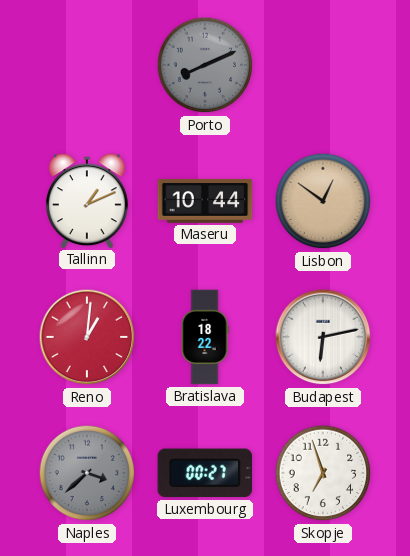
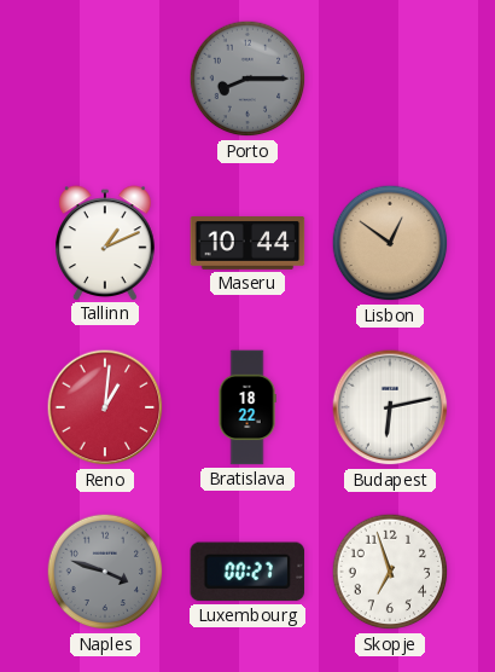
Porto: 8:11 -> 8:15
Naples: 3:38 -> 3:48
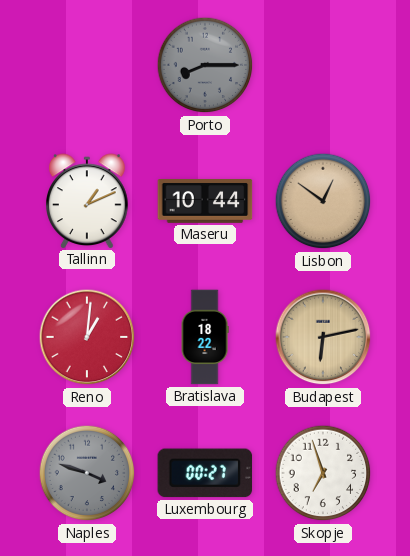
Budapest dial: white -> champagne
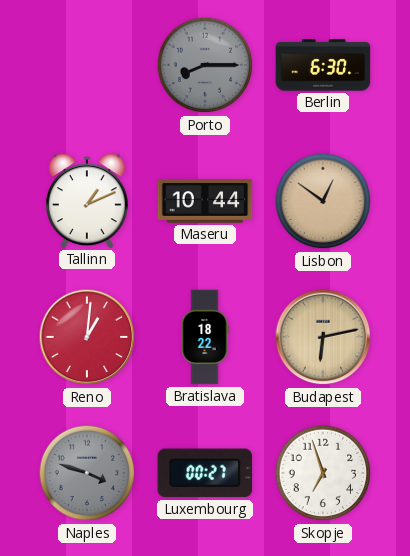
Berlin: none -> 6:30
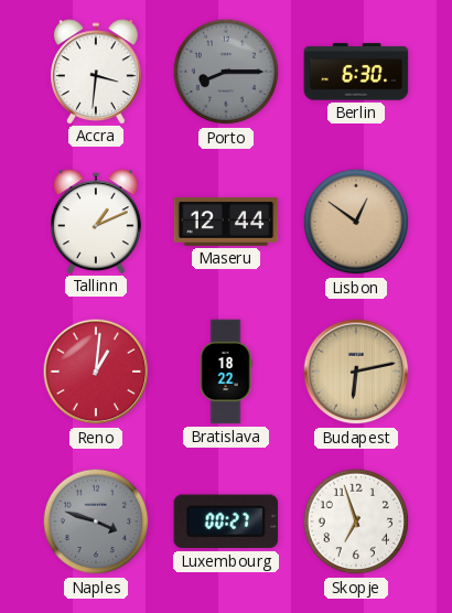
Accra: none -> 3:31
Maseru: 10:44 -> 12:44
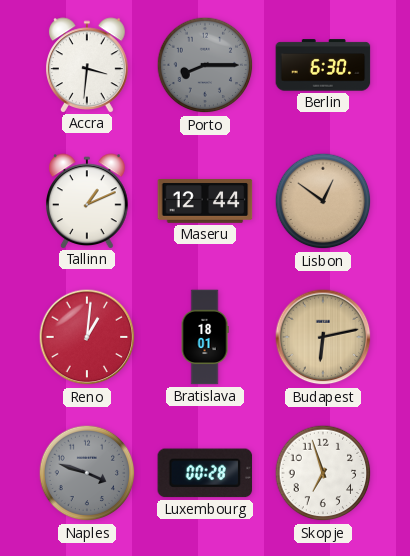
Bratislava: 18:22 -> 18:01
Luxembourg: 00:27 -> 00:28
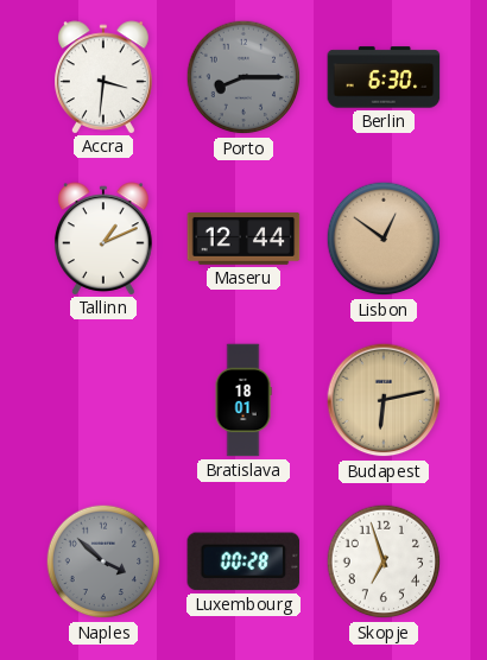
Reno: 1:01 -> none
Naples: 3:48 -> 3:52
